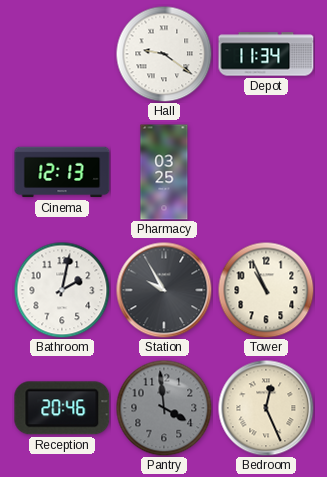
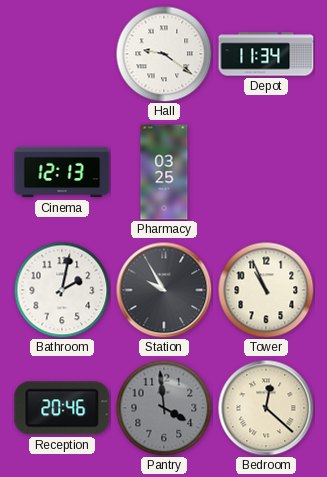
Bedroom: 12:26 -> 12:22
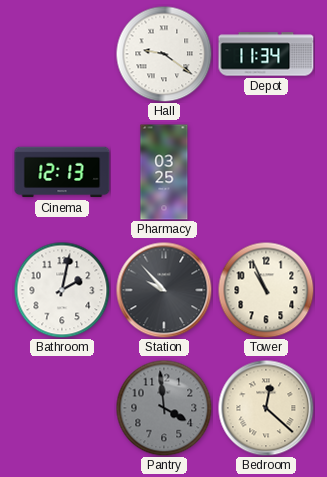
Station: 9:55 -> 9:53
Reception: 20:46 -> none
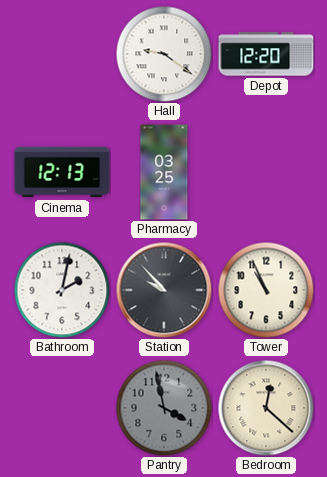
Depot: 11:34 -> 12:20
Pantry: 3:59 -> 3:58
